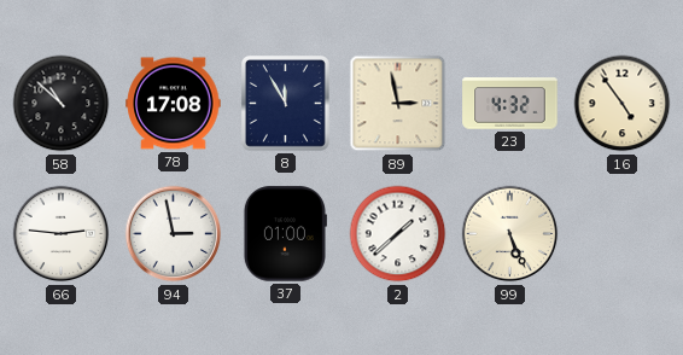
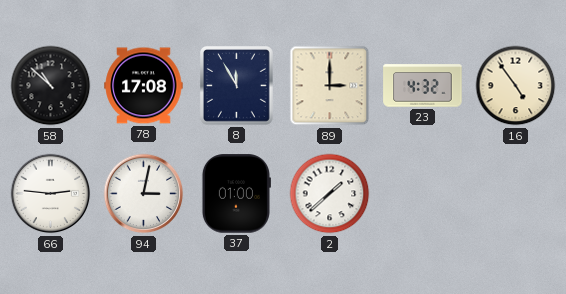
89: 2:58 -> 3:00
94: 2:58 -> 3:02
99: 5:26 -> none
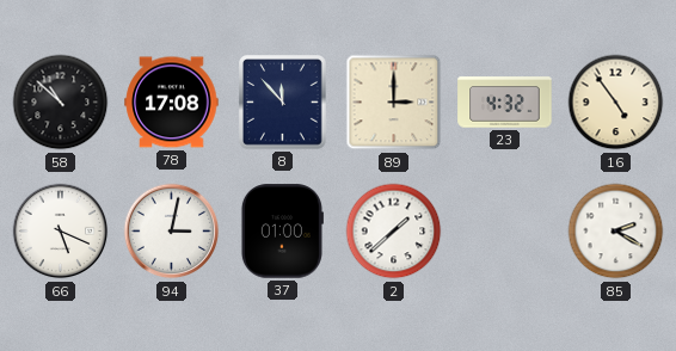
8: 11:55 -> 11:53
66: 2:46 -> 5:19
85: none -> 2:20
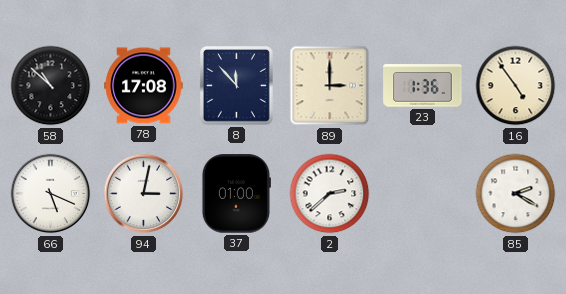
23: 4:32 -> 1:36
2: 1:38 -> 2:38
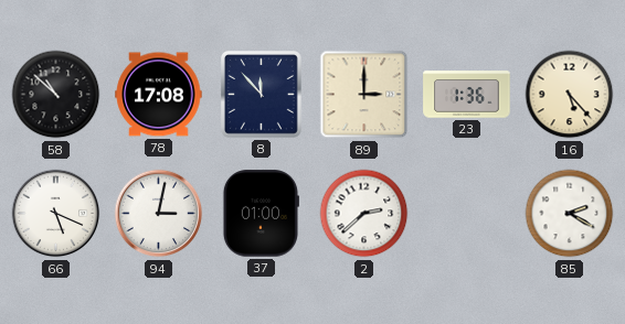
16: 4:54 -> 5:23
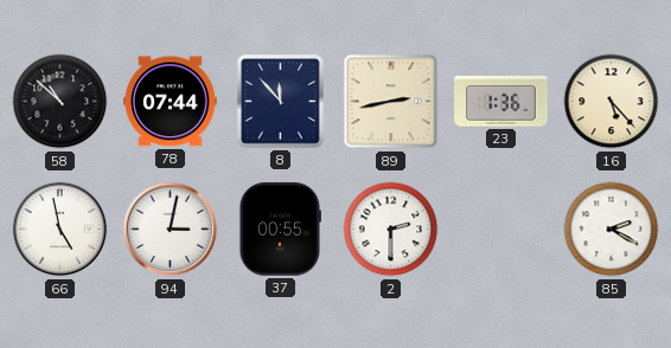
78: 17:08 -> 07:44
89: 3:00 -> 2:43
66: 5:19 -> 4:58
37: 01:00 -> 00:55
2: 2:38 -> 2:30
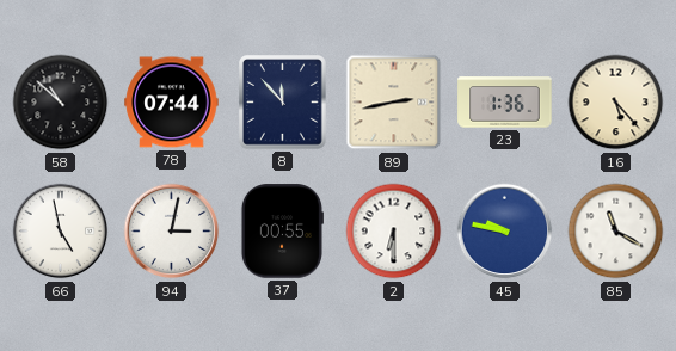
2: 2:30 -> 6:30
45: none -> 9:47
85: 2:20 -> 11:20
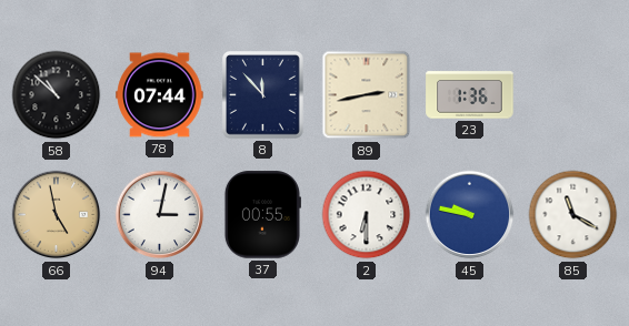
16: 5:23 -> none
66 dial: white -> champagne
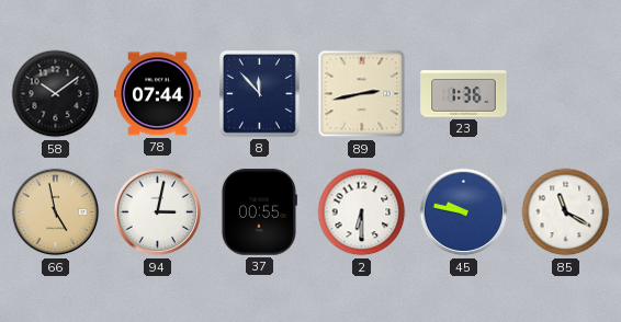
58: 10:52 -> 10:09
